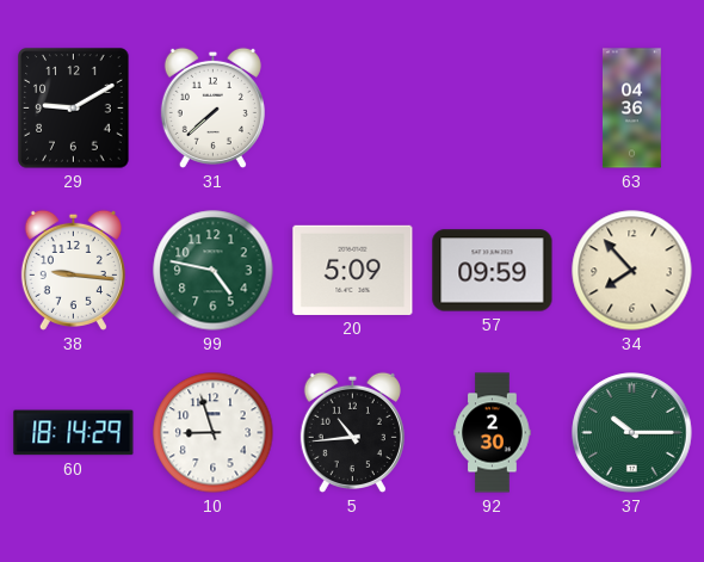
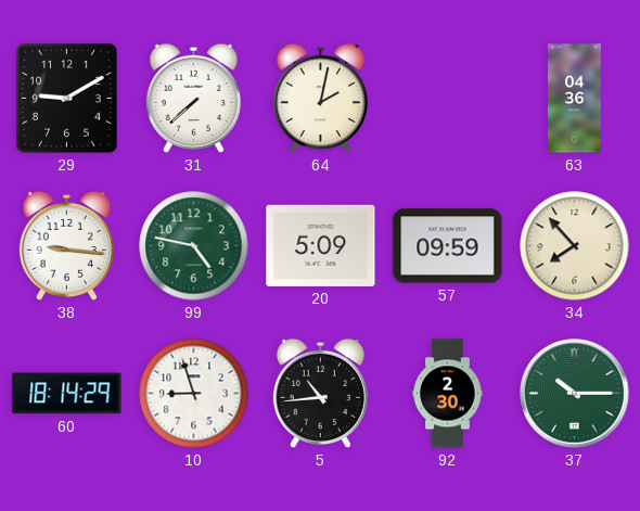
64: none -> 2:02
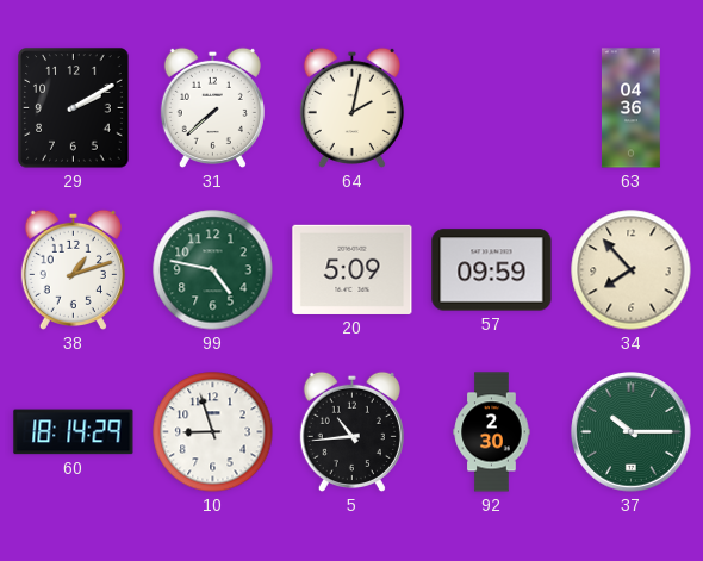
29: 9:10 -> 2:10
38: 9:16 -> 1:12
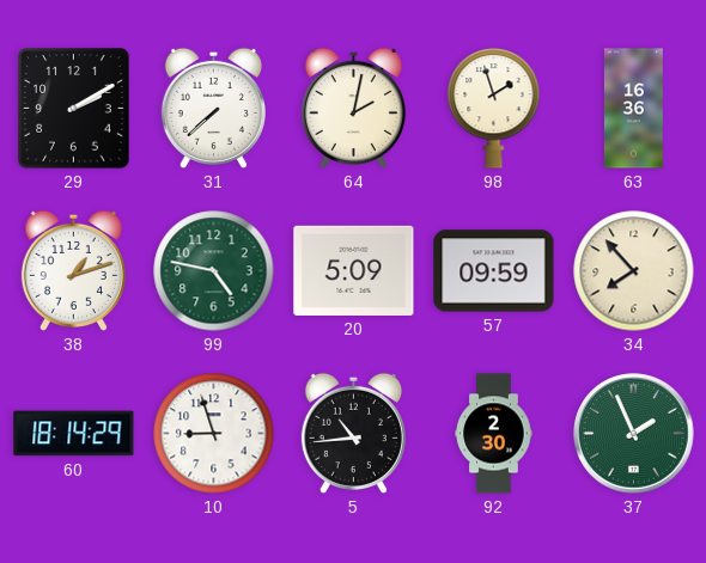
98: none -> 1:57
63: 04:36 -> 16:36
37: 10:15 -> 1:56
